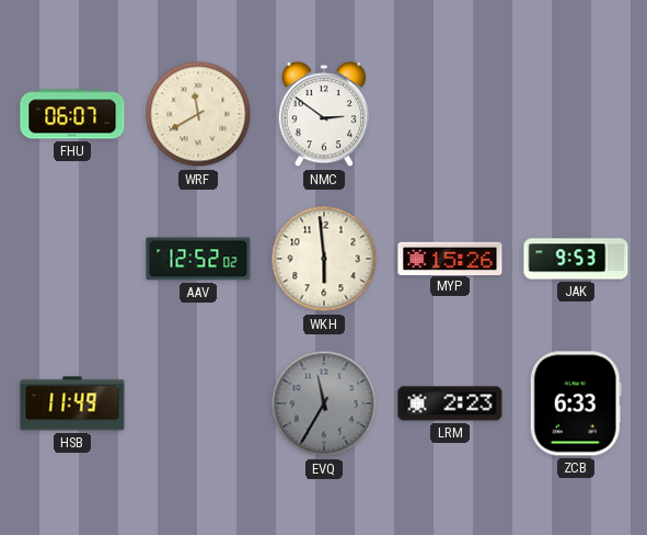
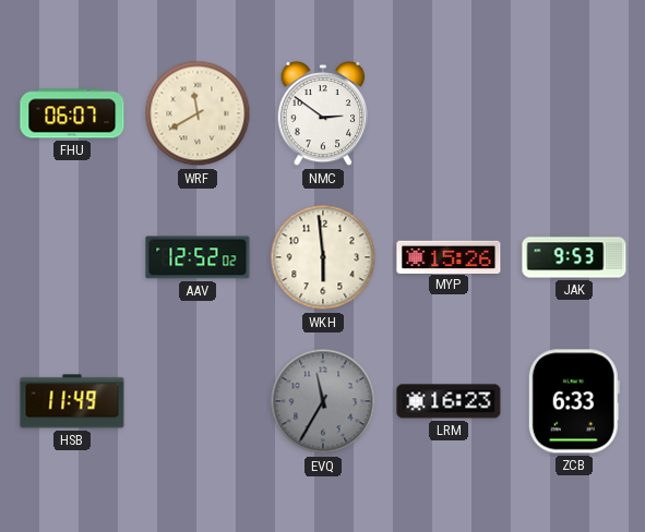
LRM: 2:23 -> 16:23
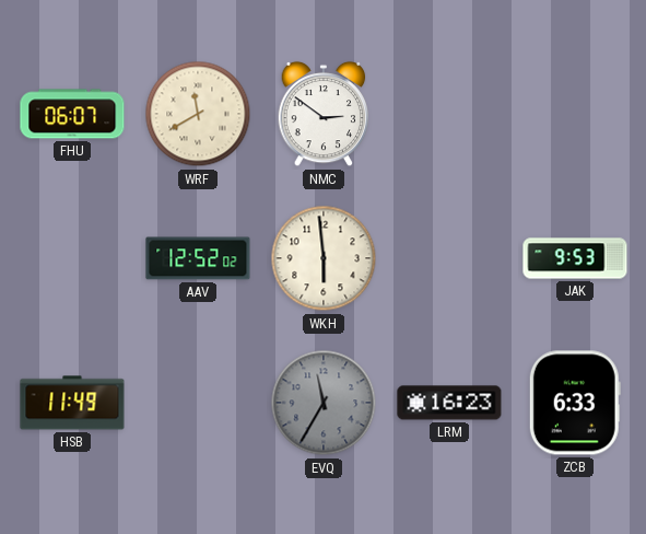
MYP: 15:26 -> none
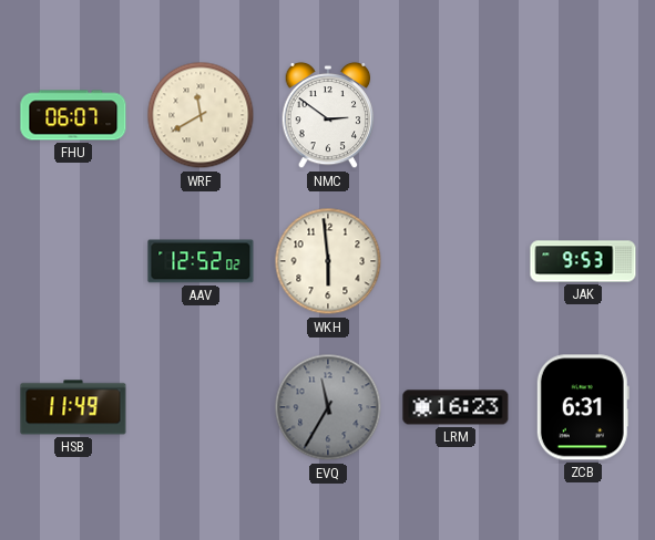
ZCB: 6:33 -> 6:31
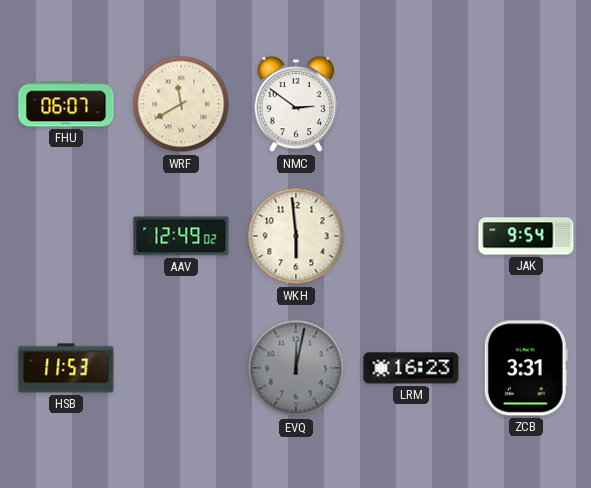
AAV: 12:52 -> 12:49
JAK: 9:53 -> 9:54
HSB: 11:49 -> 11:53
EVQ: 11:35 -> 12:02
ZCB: 6:31 -> 3:31
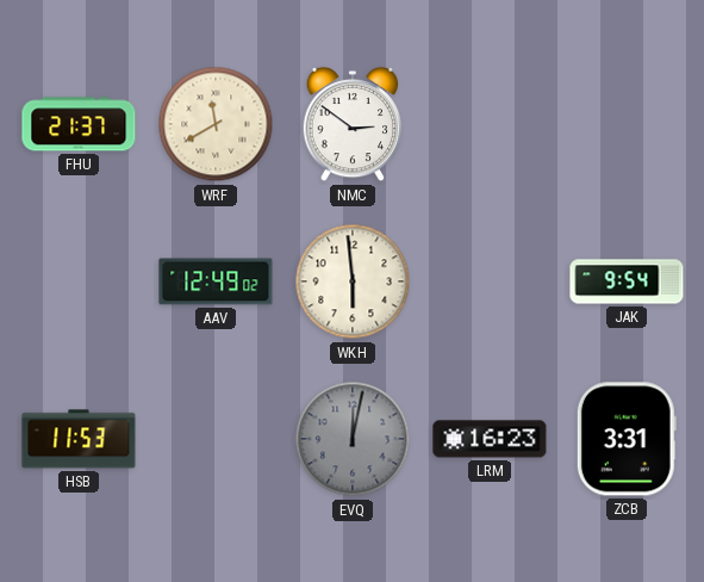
FHU: 06:07 -> 21:37
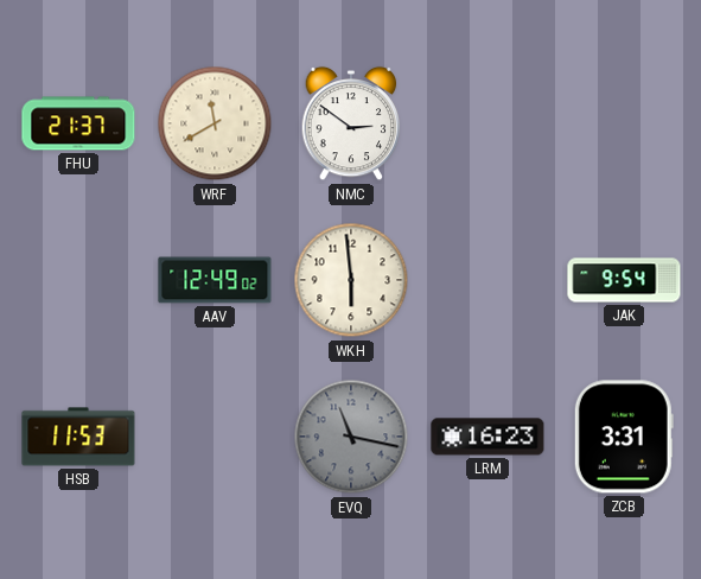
EVQ: 12:02 -> 11:17
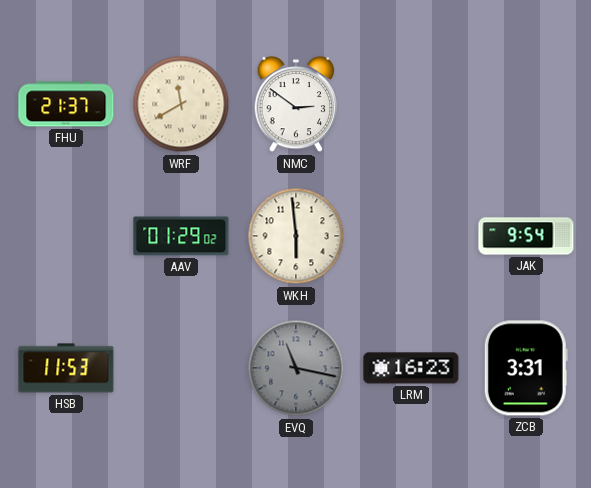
AAV: 12:49 -> 01:29
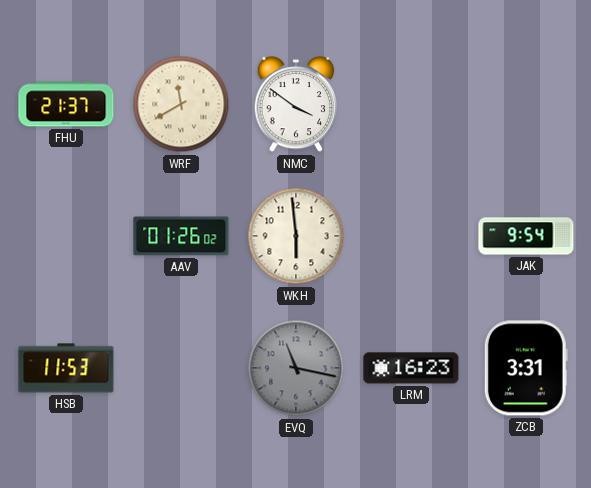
NMC: 2:51 -> 3:51
AAV: 01:29 -> 01:26
